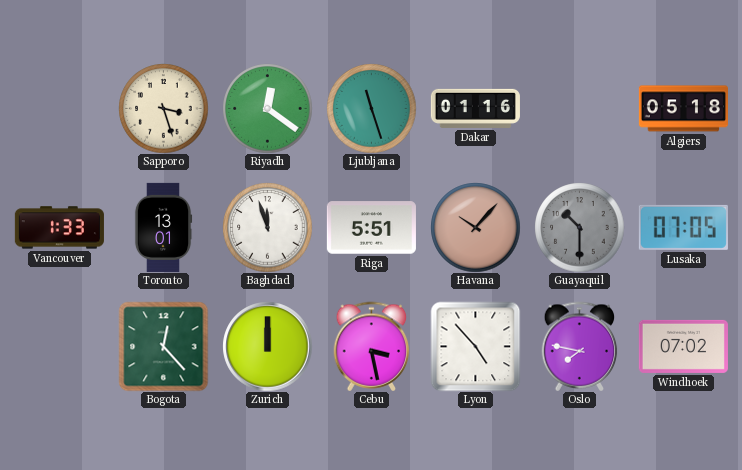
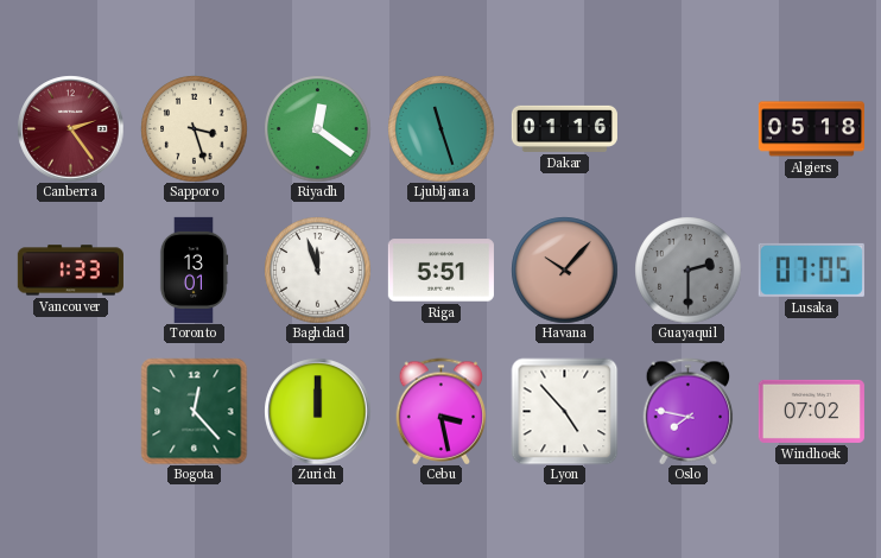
Canberra: none -> 2:24
Guayaquil: 10:30 -> 2:30
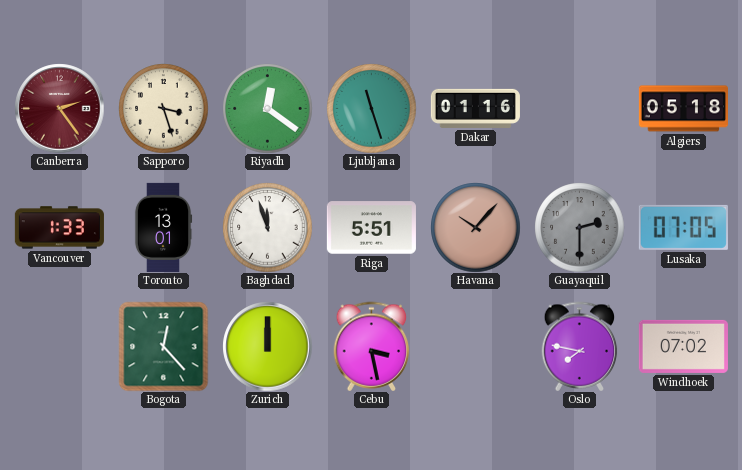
Lyon: 4:53 -> none
